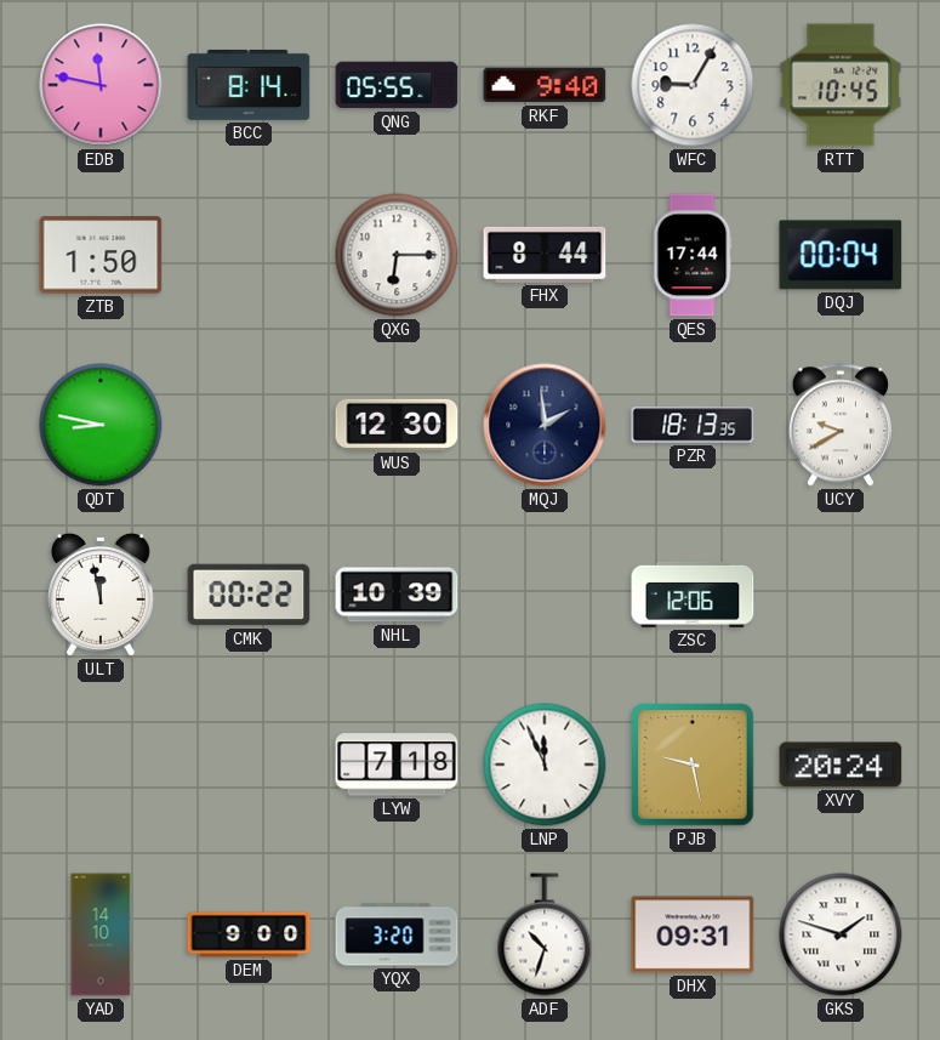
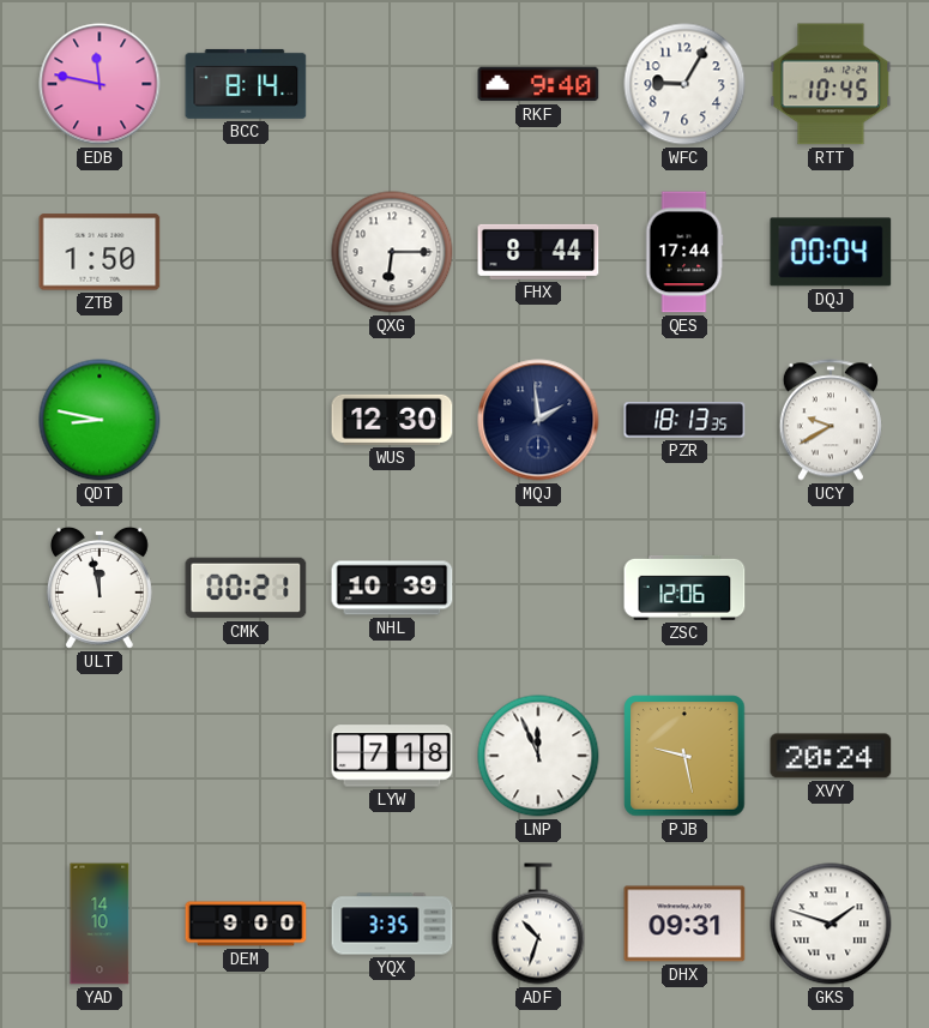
QNG: 05:55 -> none
CMK: 00:22 -> 00:21
YQX: 3:20 -> 3:35
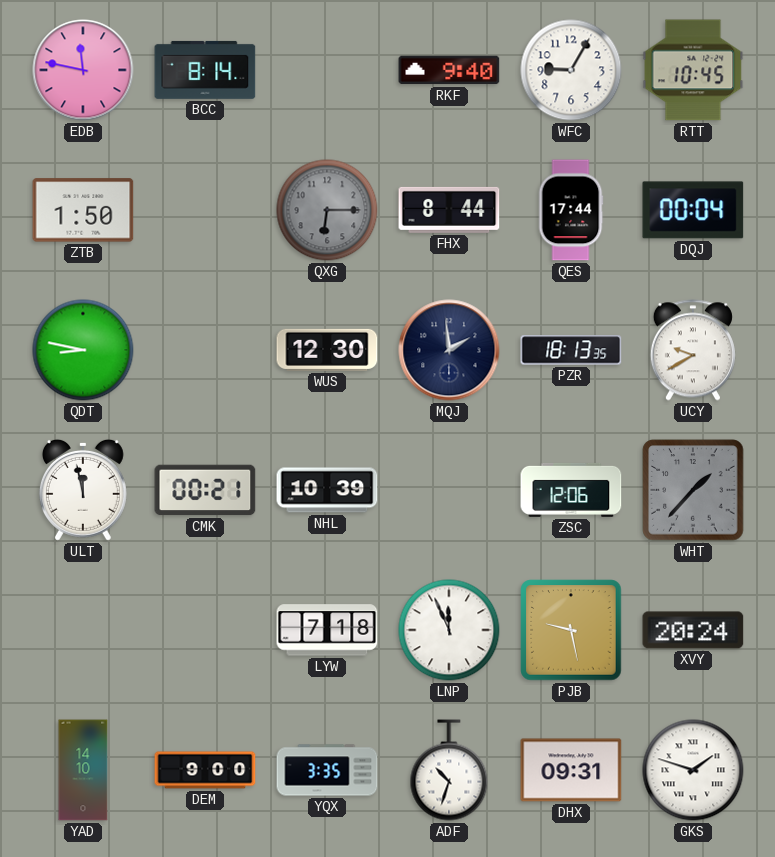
QXG dial: white -> grey
WHT: none -> 1:37
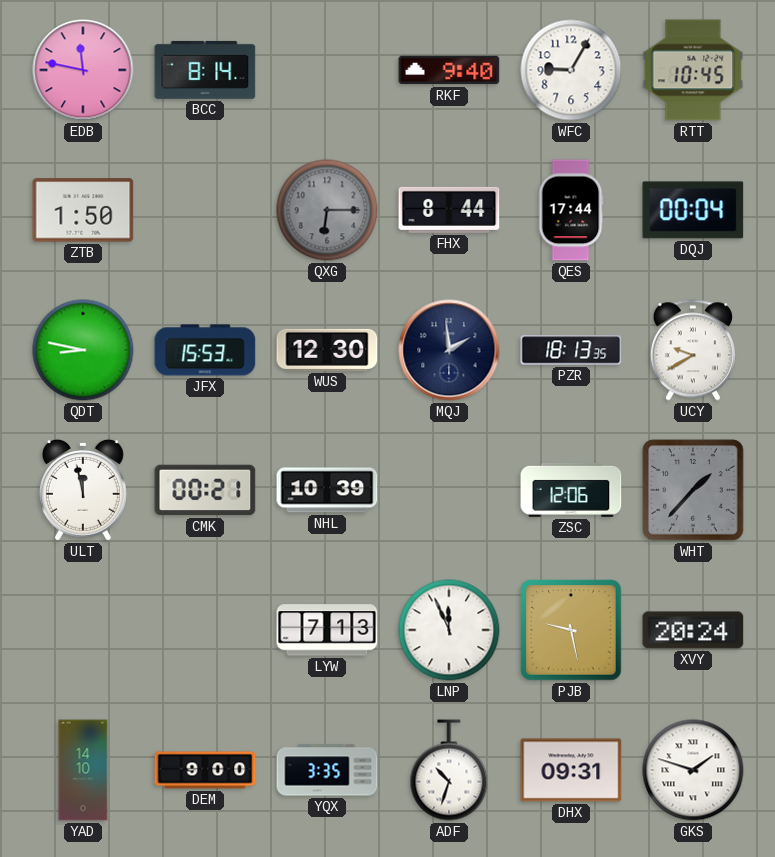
JFX: none -> 15:53
LYW: 7:18 -> 7:13
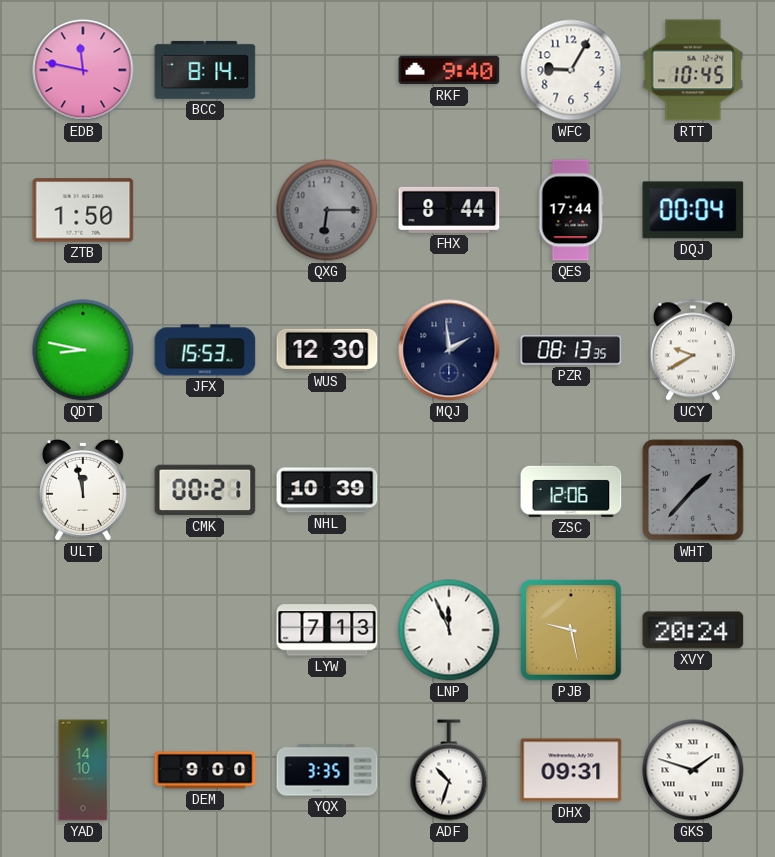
PZR: 18:13 -> 08:13
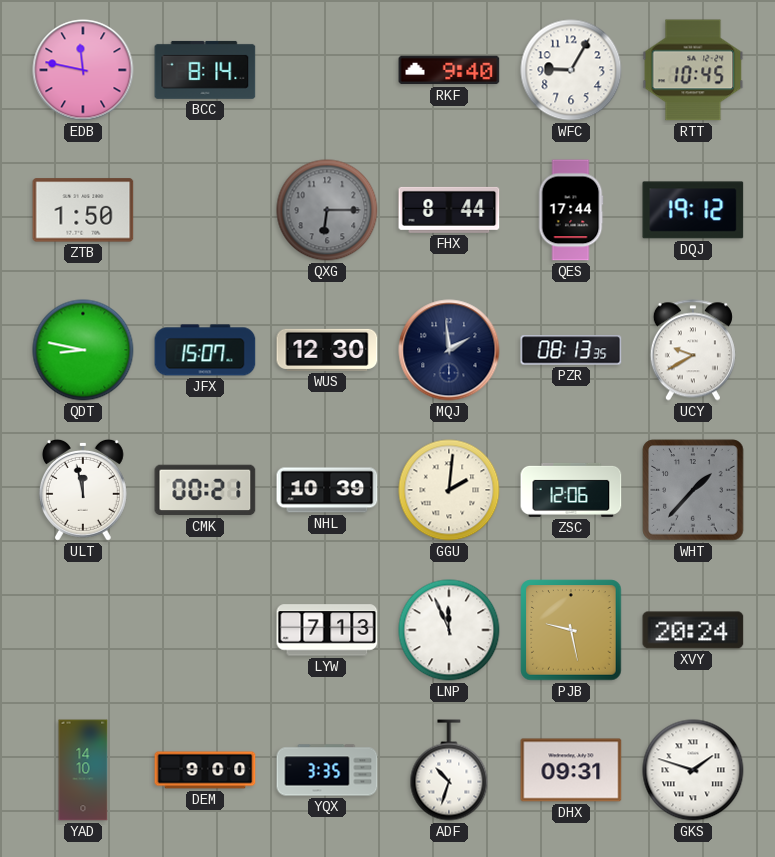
DQJ: 00:04 -> 19:12
JFX: 15:53 -> 15:07
GGU: none -> 2:01
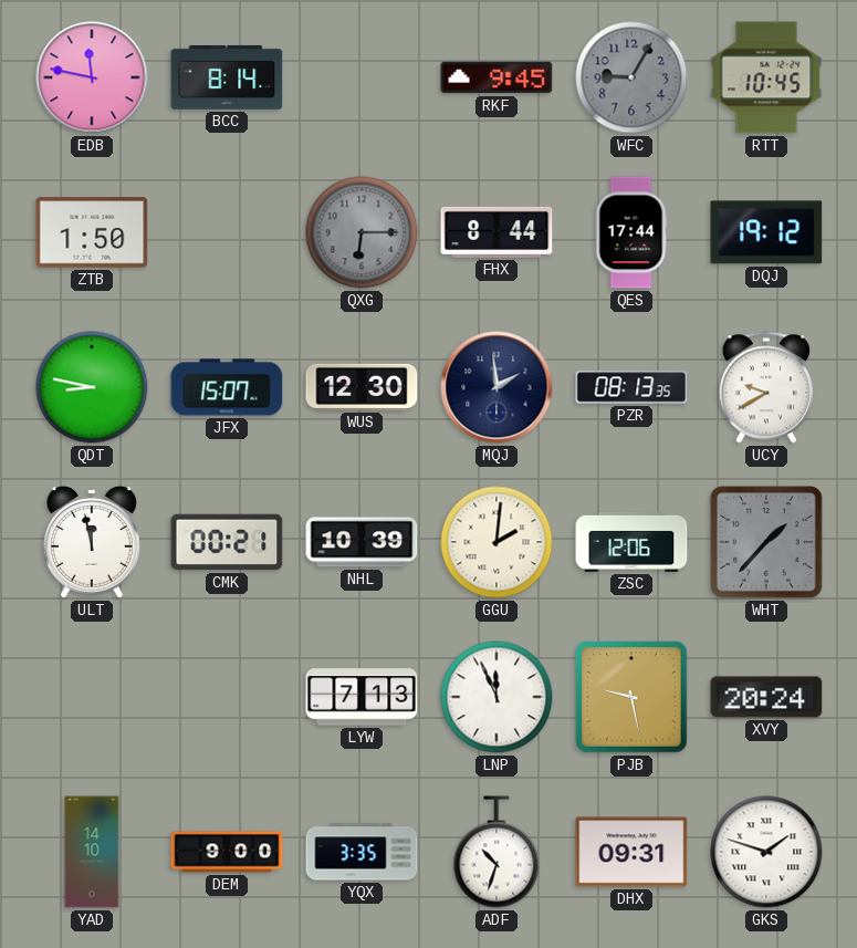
RKF: 9:40 -> 9:45
WFC dial: white -> grey
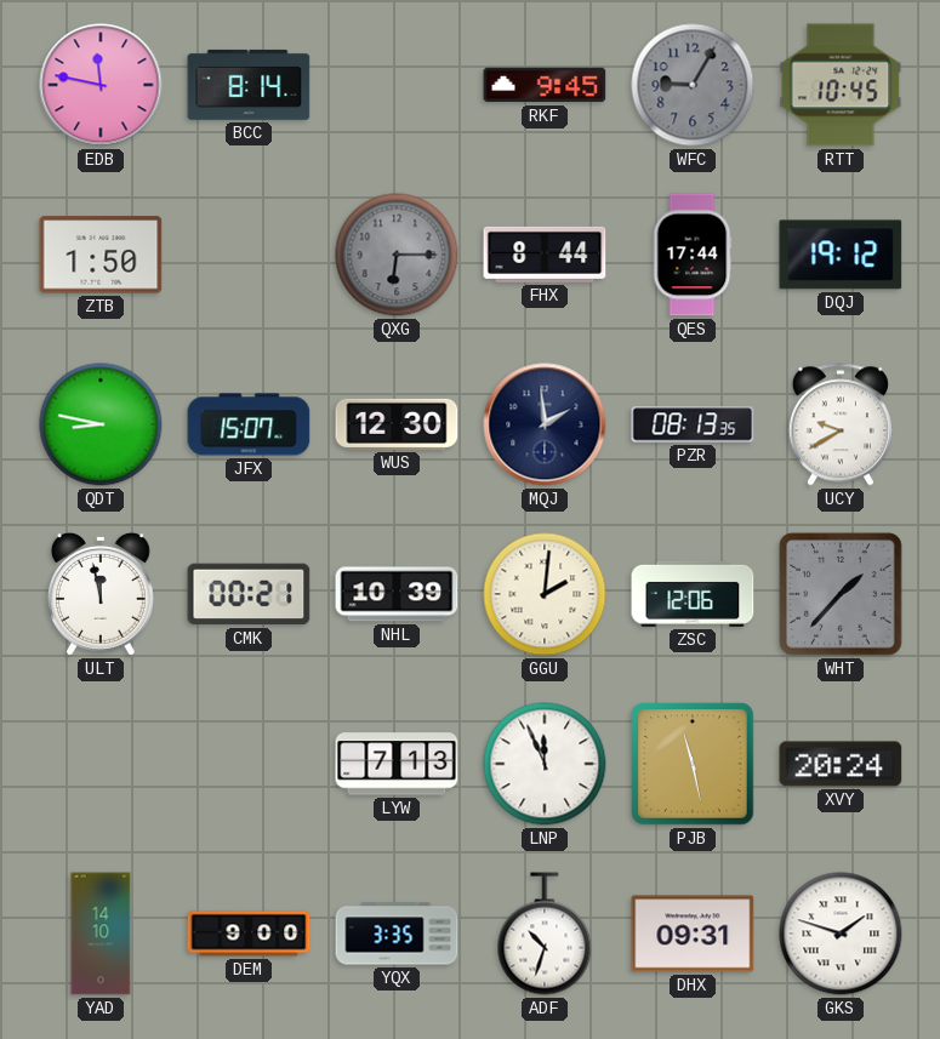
PJB: 9:28 -> 11:28
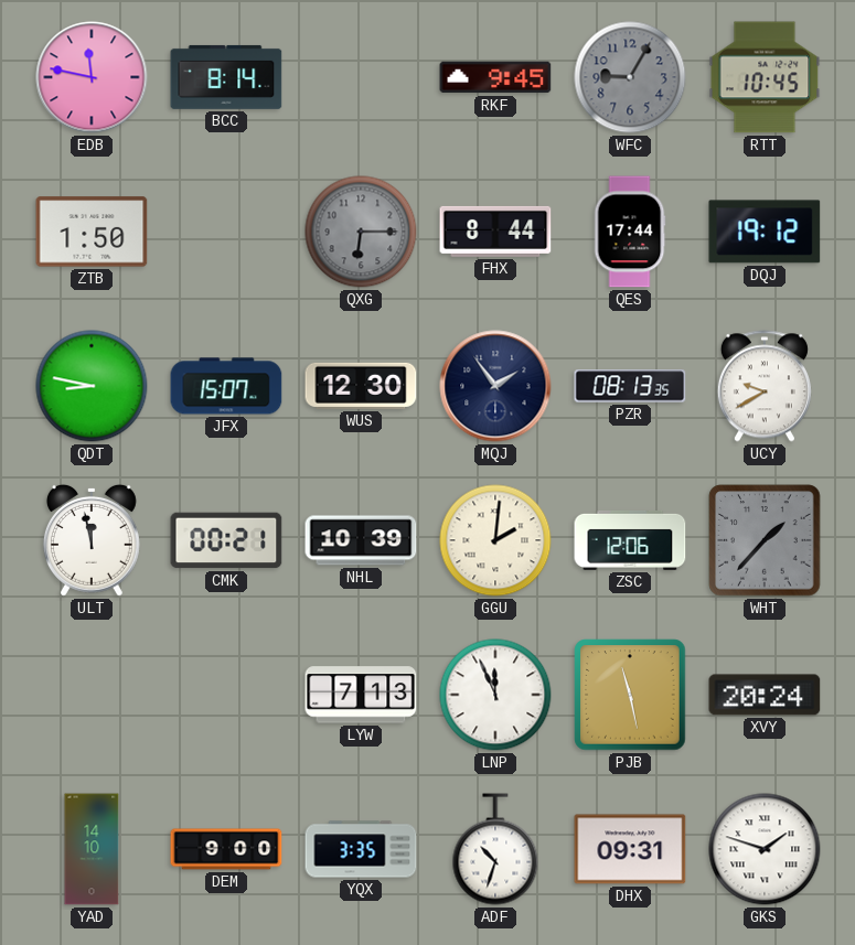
MQJ: 1:59 -> 1:54
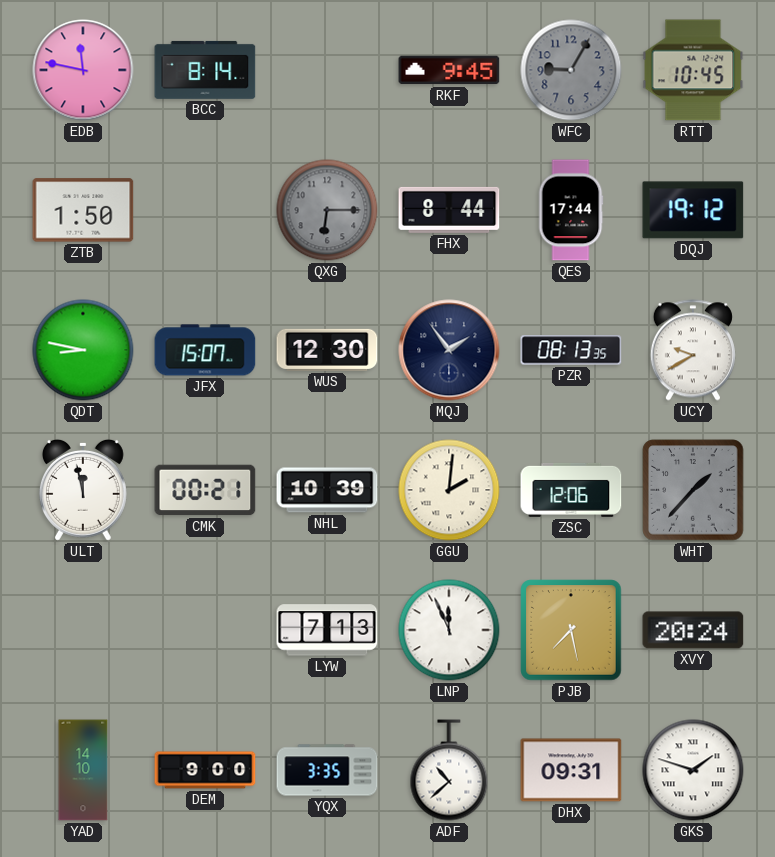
PJB: 11:28 -> 7:28
ADF: 10:33 -> 10:38
